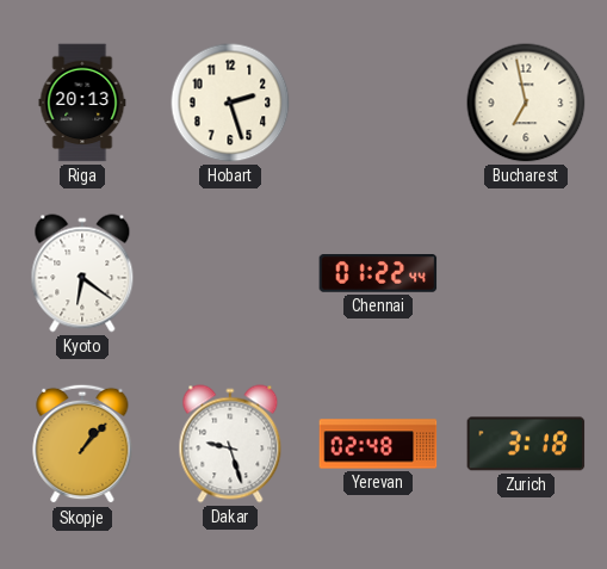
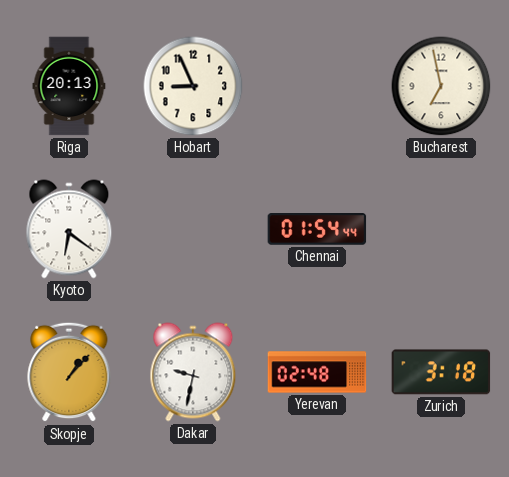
Hobart: 2:27 -> 8:56
Chennai: 01:22 -> 01:54
Dakar: 9:27 -> 9:32
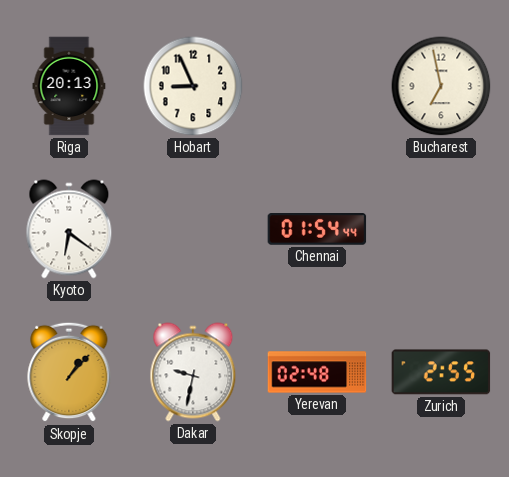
Zurich: 3:18 -> 2:55
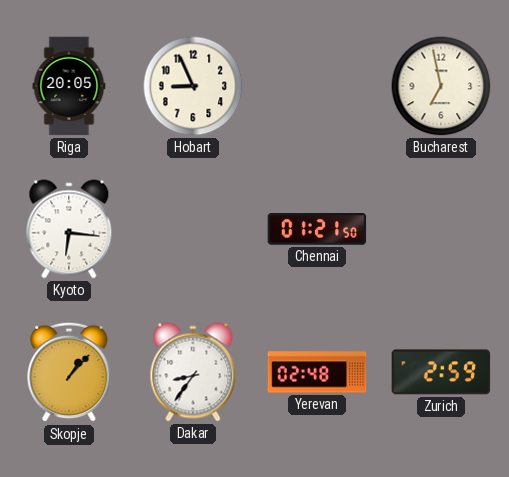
Riga: 20:13 -> 20:05
Kyoto: 6:21 -> 6:16
Chennai: 01:54 -> 01:21
Dakar: 9:32 -> 8:36
Zurich: 2:55 -> 2:59
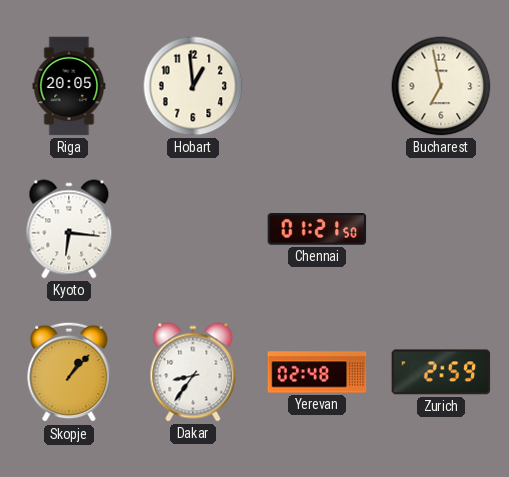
Hobart: 8:56 -> 12:59
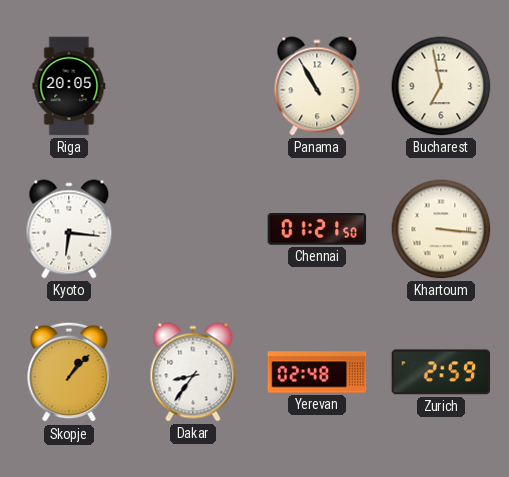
Hobart: 12:59 -> none
Panama: none -> 10:55
Khartoum: none -> 3:16
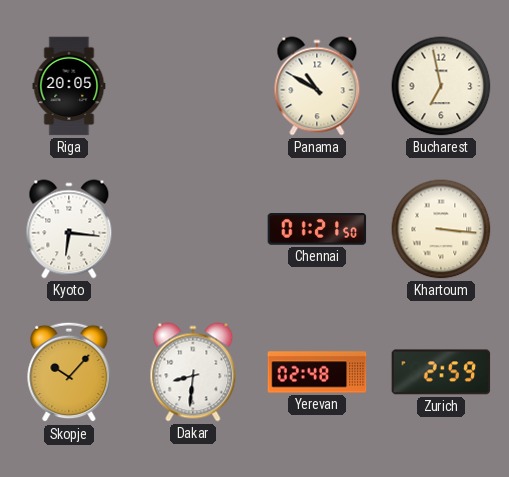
Panama: 10:55 -> 10:50
Skopje: 1:07 -> 10:07
Dakar: 8:36 -> 8:31
